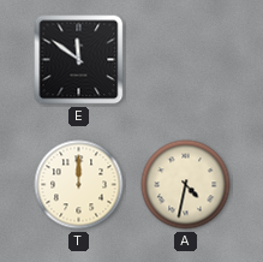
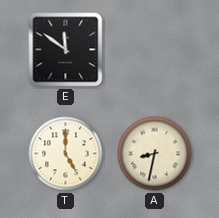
T: 12:00 -> 5:00
A: 4:32 -> 8:32
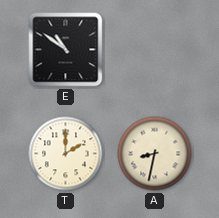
E: 11:51 -> 10:51
T: 5:00 -> 2:00
